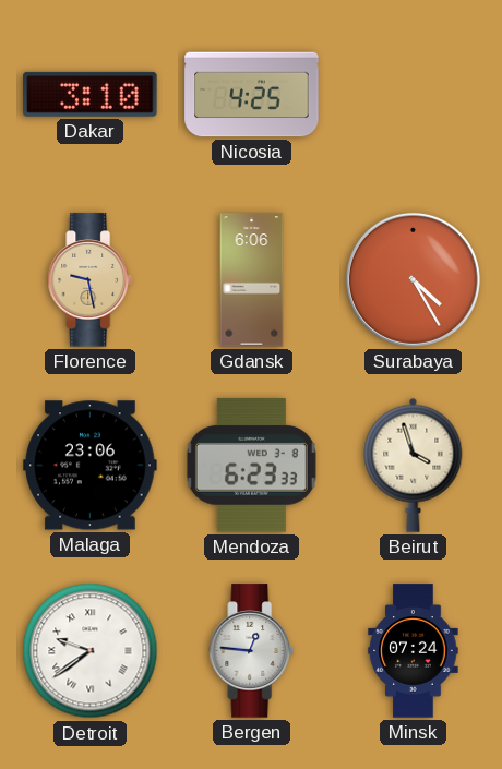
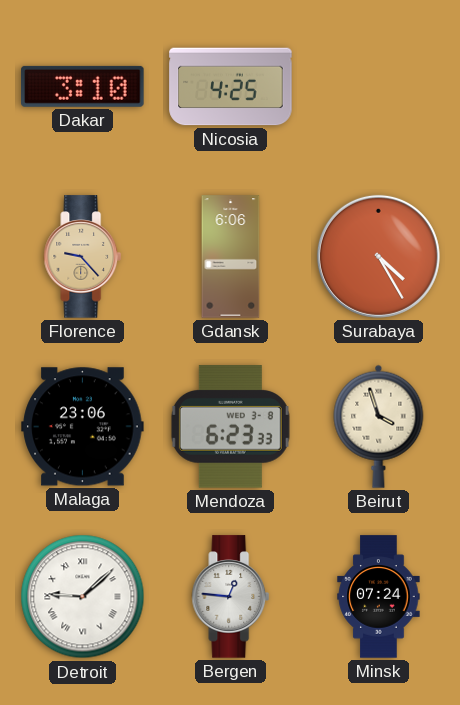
Florence: 9:28 -> 9:23
Detroit: 9:39 -> 9:08
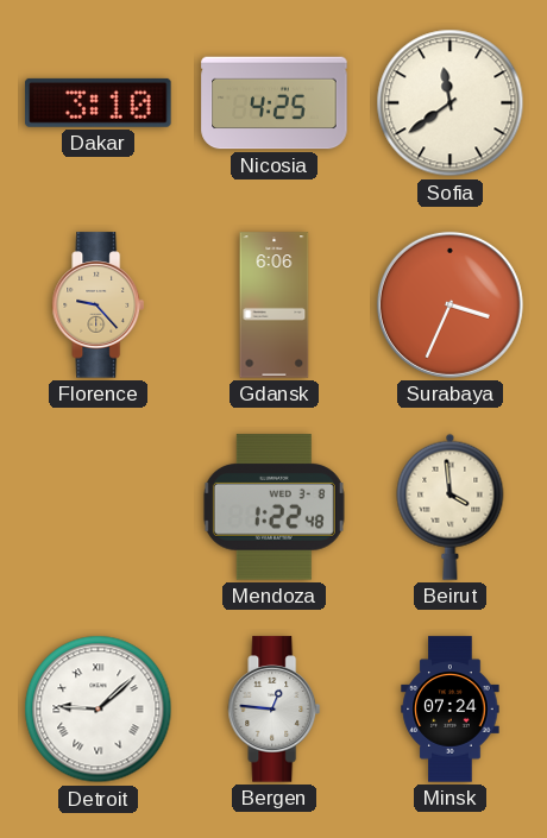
Sofia: none -> 11:39
Surabaya: 4:25 -> 3:34
Malaga: 23:06 -> none
Mendoza: 6:23 -> 1:22
Beirut: 3:57 -> 3:59
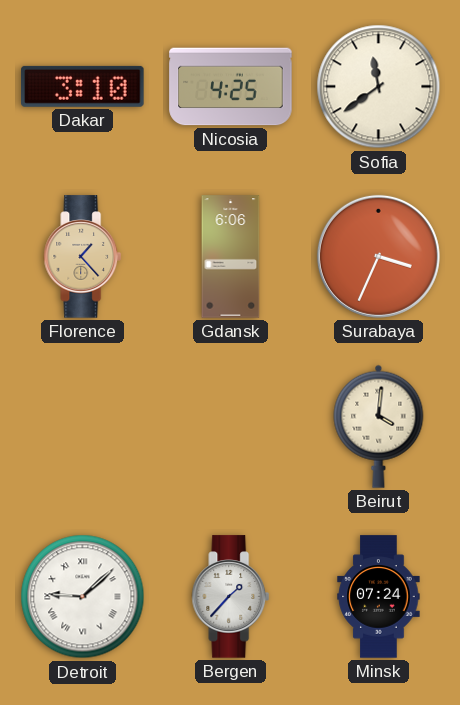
Florence: 9:23 -> 1:23
Mendoza: 1:22 -> none
Beirut: 3:59 -> 4:01
Bergen: 12:46 -> 1:37
